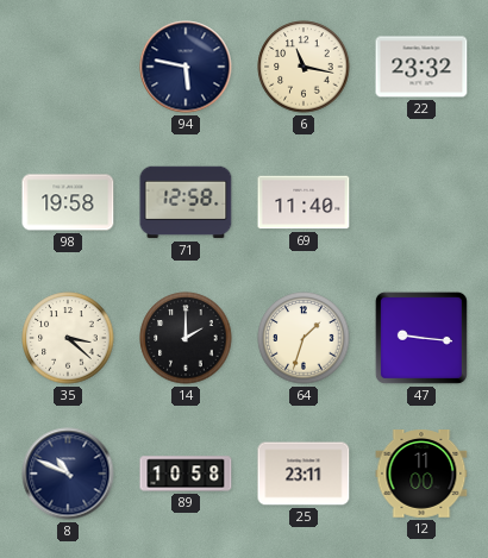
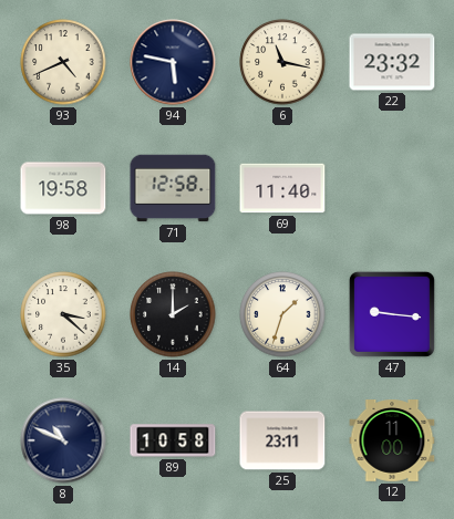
93: none -> 4:41
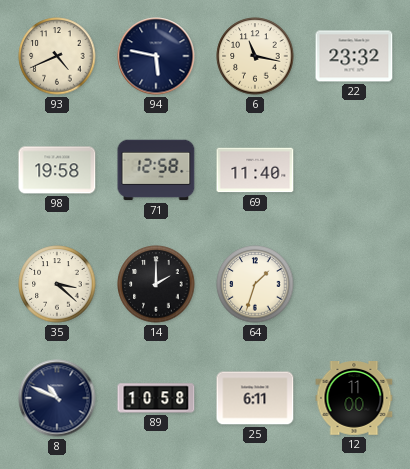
47: 9:16 -> none
25: 23:11 -> 6:11
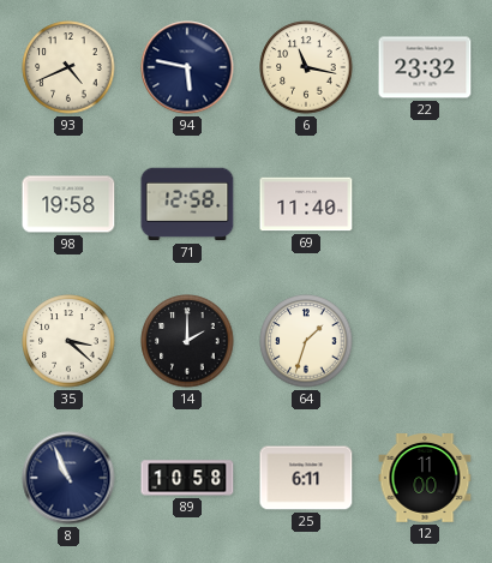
8: 10:49 -> 10:56
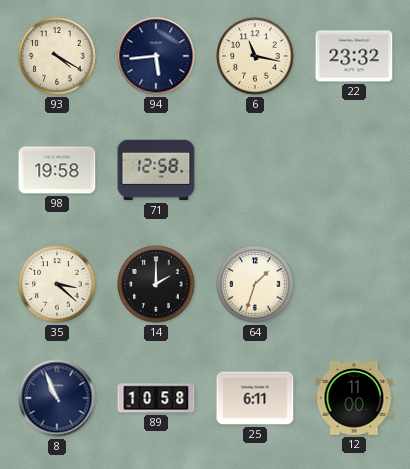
93: 4:41 -> 4:20
94: 5:47 -> 5:44
69: 11:40 -> none
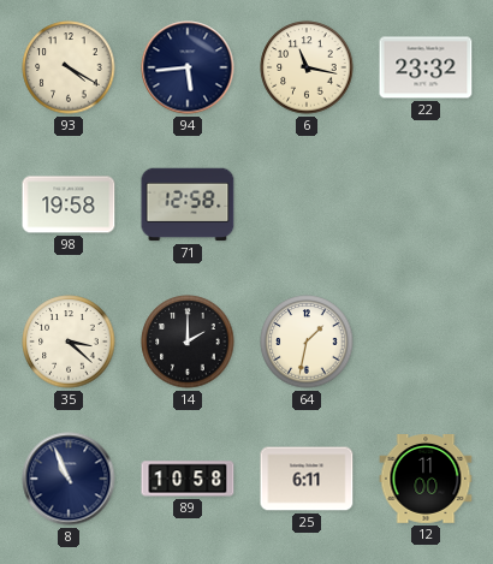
64: 1:33 -> 1:32
